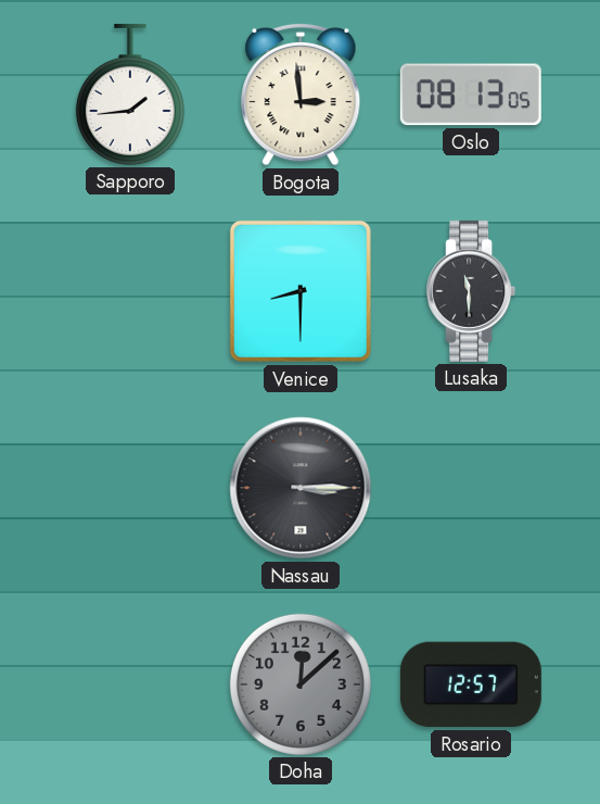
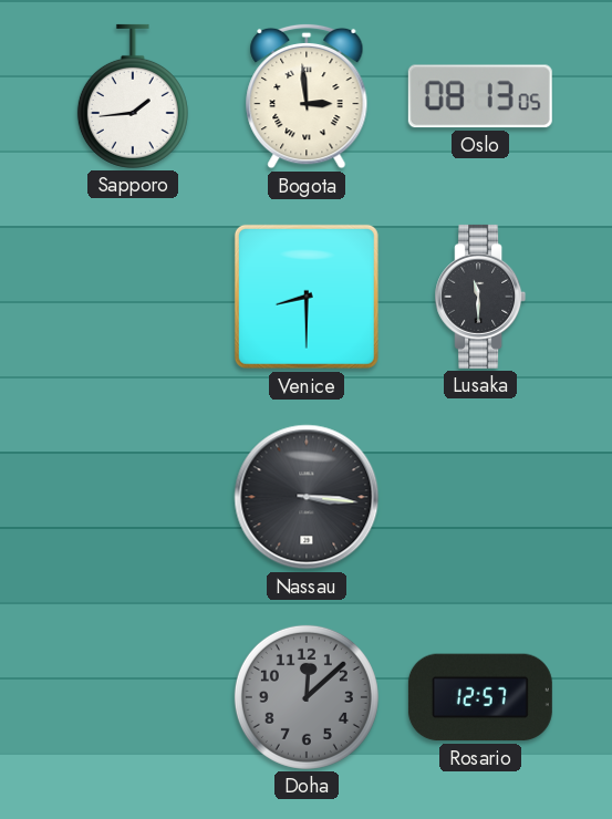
Nassau: 3:15 -> 3:16
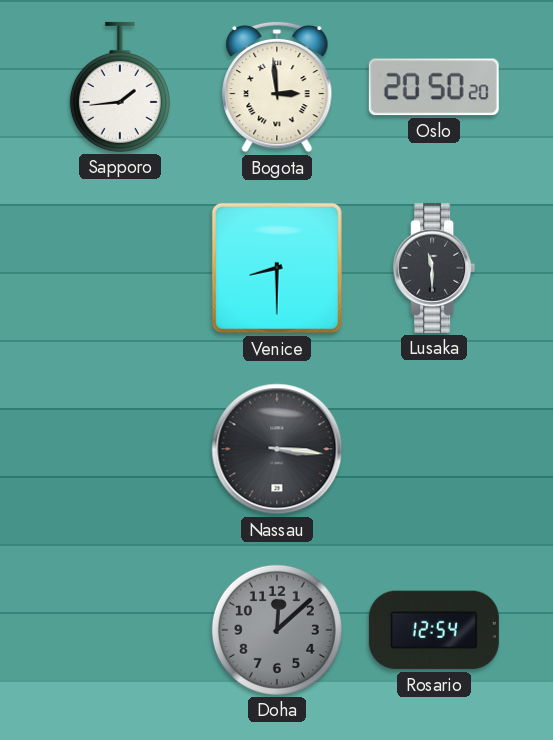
Oslo: 08:13 -> 20:50
Rosario: 12:57 -> 12:54
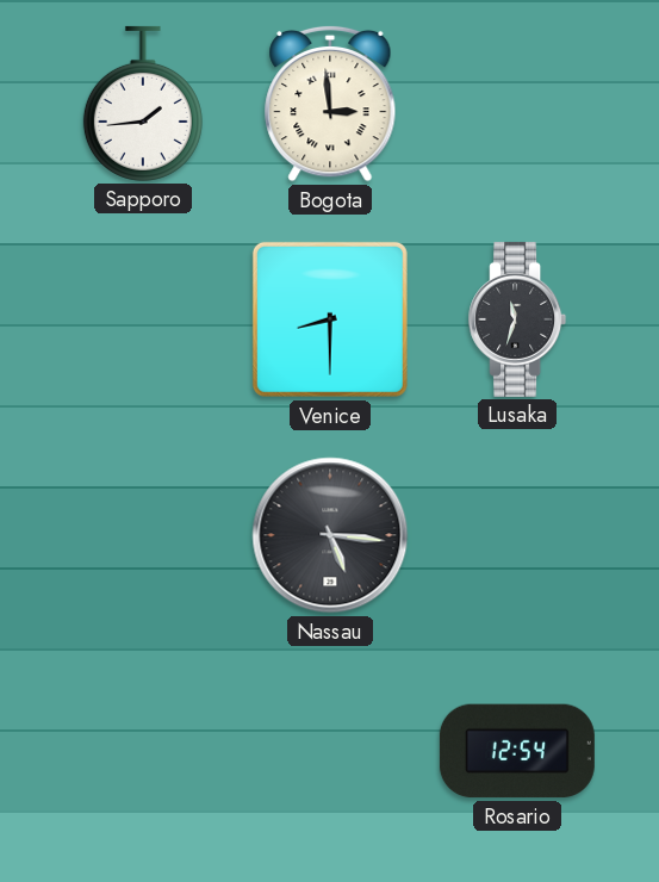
Oslo: 20:50 -> none
Lusaka: 11:30 -> 11:33
Nassau: 3:16 -> 5:16
Doha: 12:08 -> none
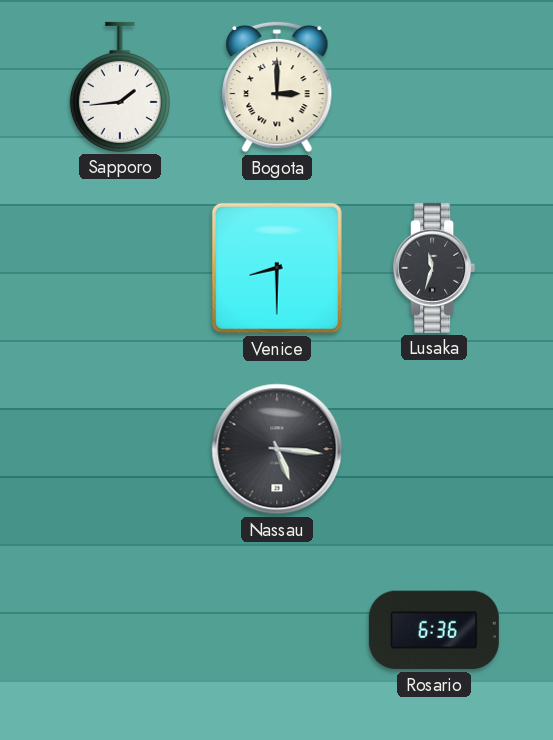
Bogota: 2:59 -> 3:00
Rosario: 12:54 -> 6:36
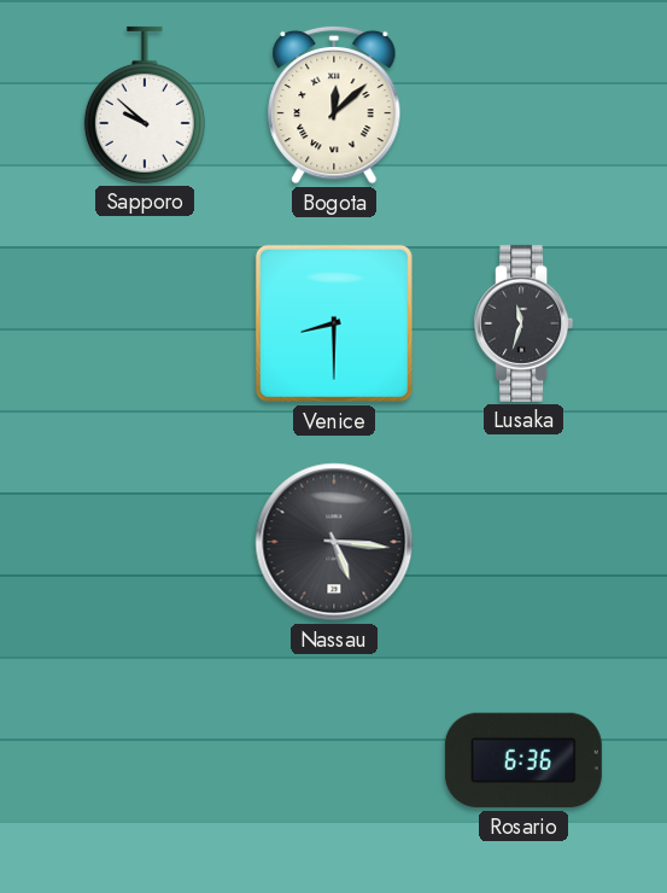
Sapporo: 1:44 -> 9:52
Bogota: 3:00 -> 12:08
